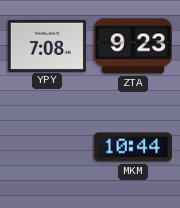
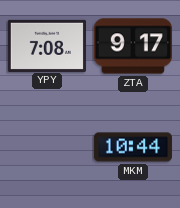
ZTA: 9:23 -> 9:17
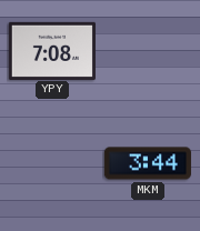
ZTA: 9:17 -> none
MKM: 10:44 -> 3:44
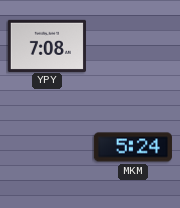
MKM: 3:44 -> 5:24
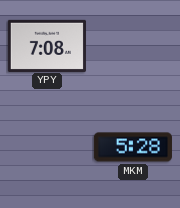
MKM: 5:24 -> 5:28
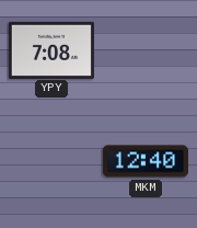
MKM: 5:28 -> 12:40
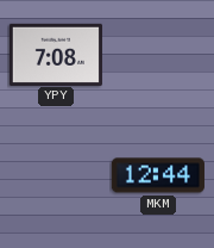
MKM: 12:40 -> 12:44
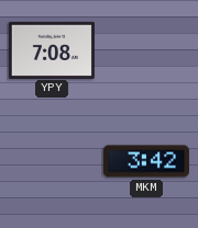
MKM: 12:44 -> 3:42
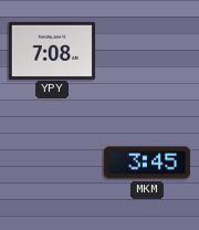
MKM: 3:42 -> 3:45
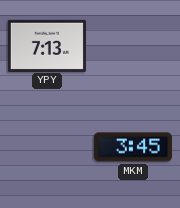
YPY: 7:08 -> 7:13
